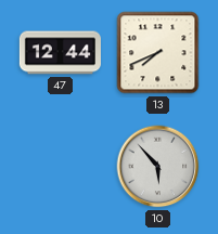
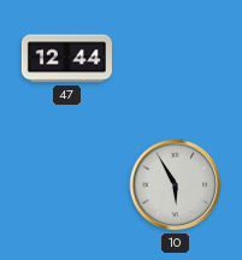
13: 7:41 -> none
10: 5:53 -> 5:55
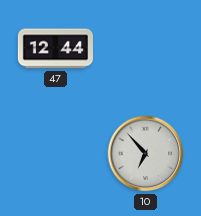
10: 5:55 -> 6:53
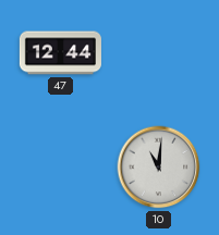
10: 6:53 -> 11:01
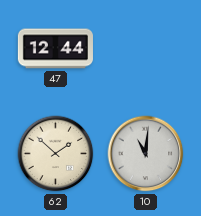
62: none -> 1:52
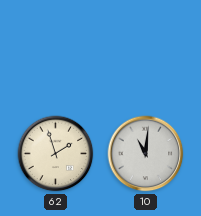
47: 12:44 -> none
62: 1:52 -> 1:57
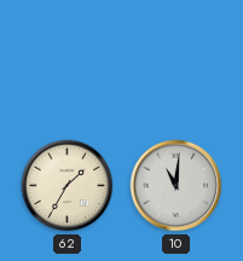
62: 1:57 -> 1:35
